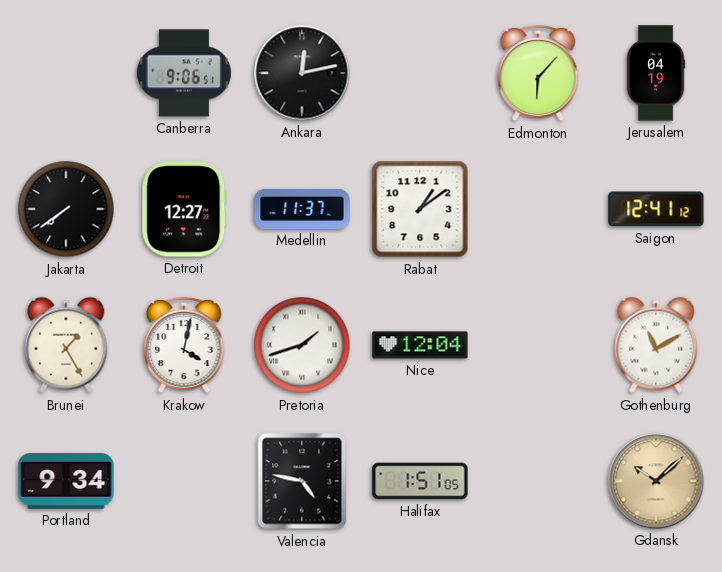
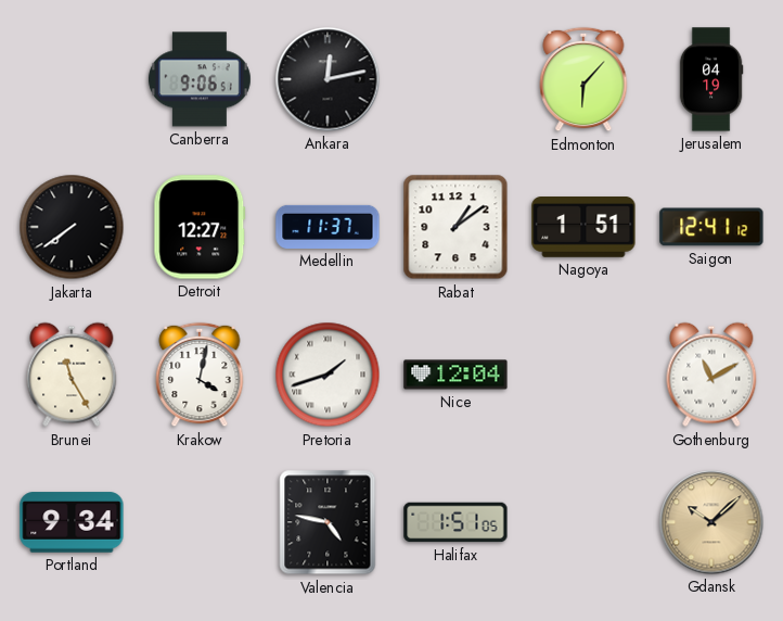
Nagoya: none -> 1:51
Brunei: 1:25 -> 11:25
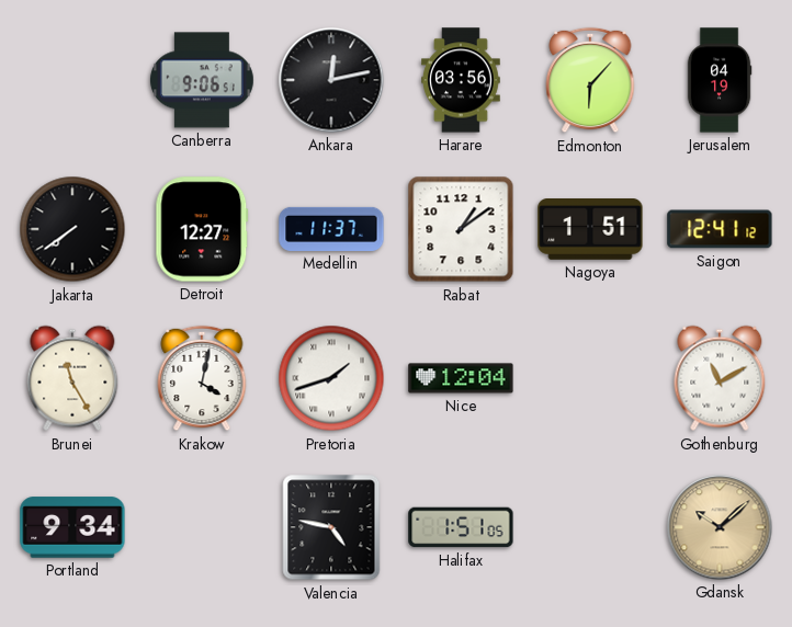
Harare: none -> 03:56
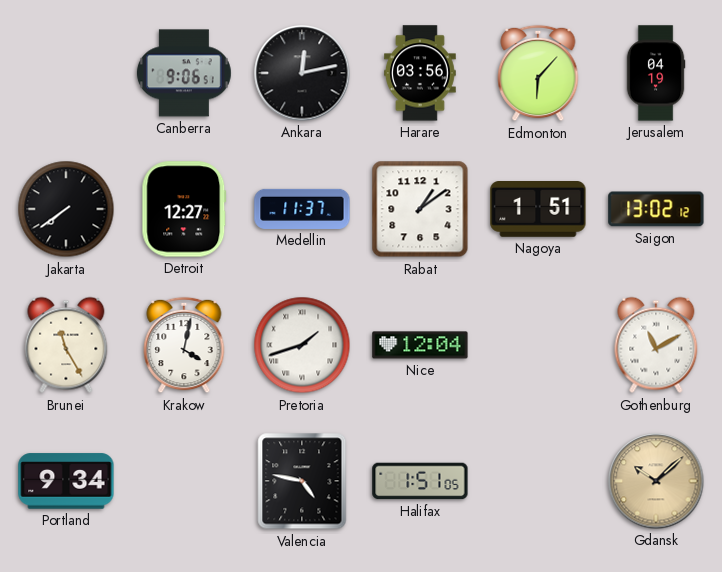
Saigon: 12:41 -> 13:02
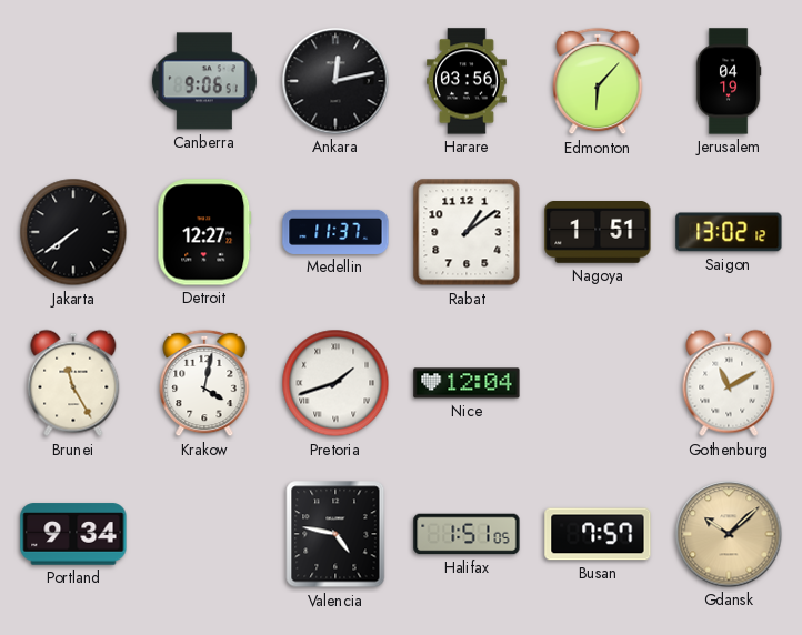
Busan: none -> 7:57
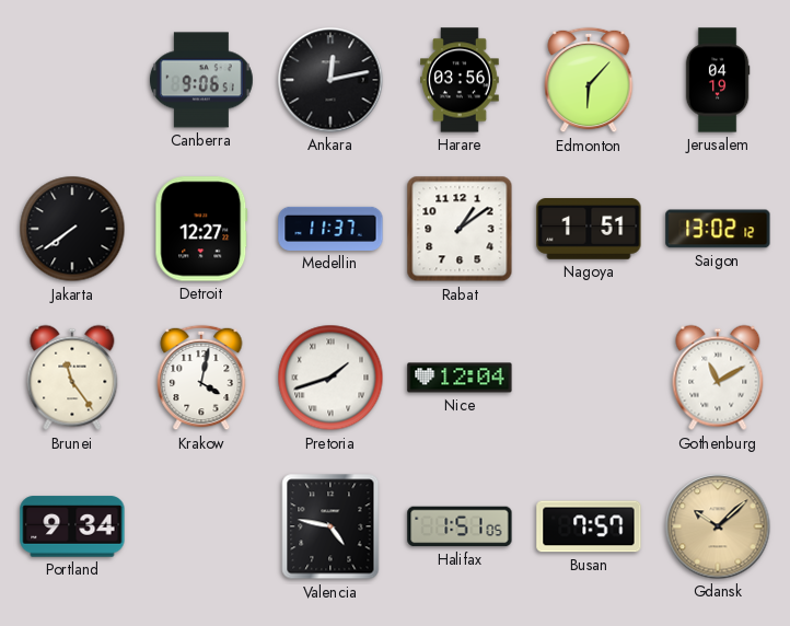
Brunei: 11:25 -> 11:24
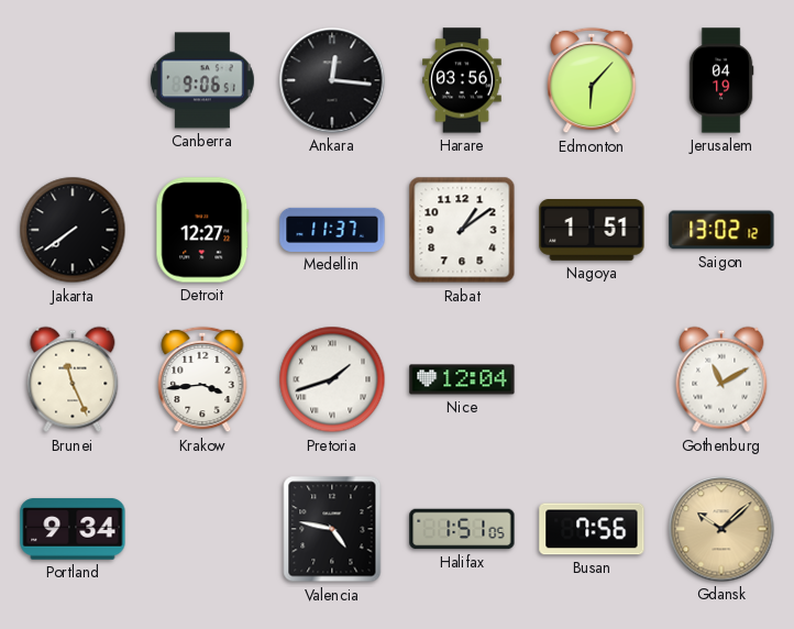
Ankara: 12:13 -> 12:16
Brunei: 11:24 -> 11:26
Krakow: 4:02 -> 3:44
Busan: 7:57 -> 7:56
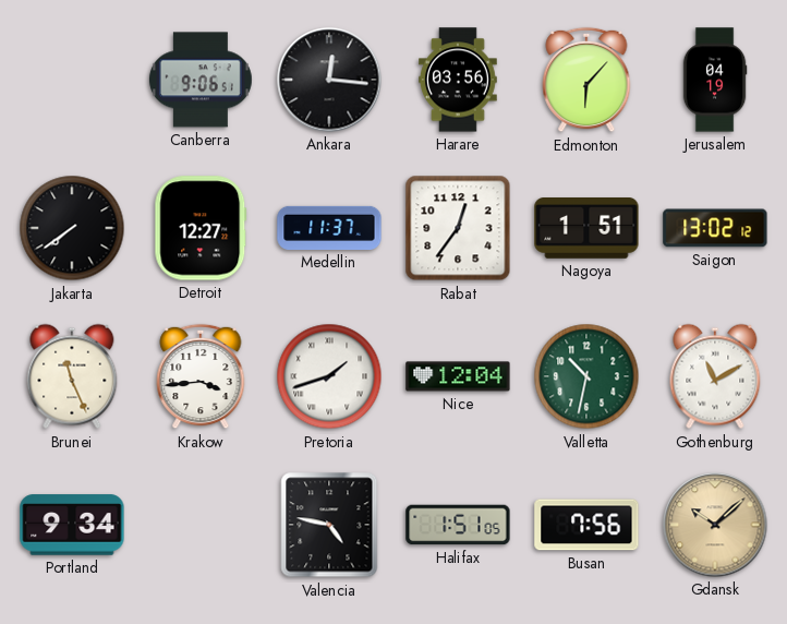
Rabat: 1:09 -> 12:36
Valletta: none -> 10:32
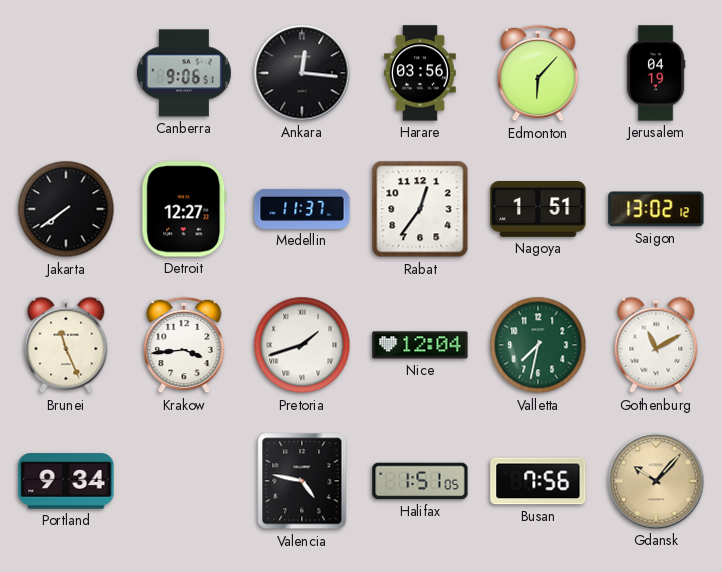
Valletta: 10:32 -> 7:32
Gdansk: 10:08 -> 10:07
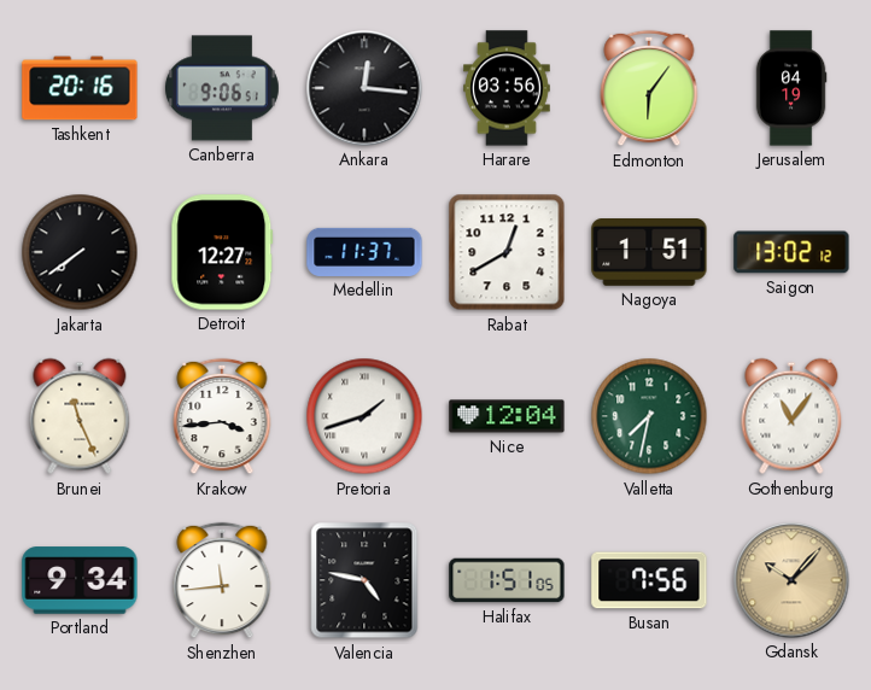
Tashkent: none -> 20:16
Edmonton: 6:07 -> 6:06
Rabat: 12:36 -> 12:40
Gothenburg: 11:10 -> 11:06
Shenzhen: none -> 11:44
